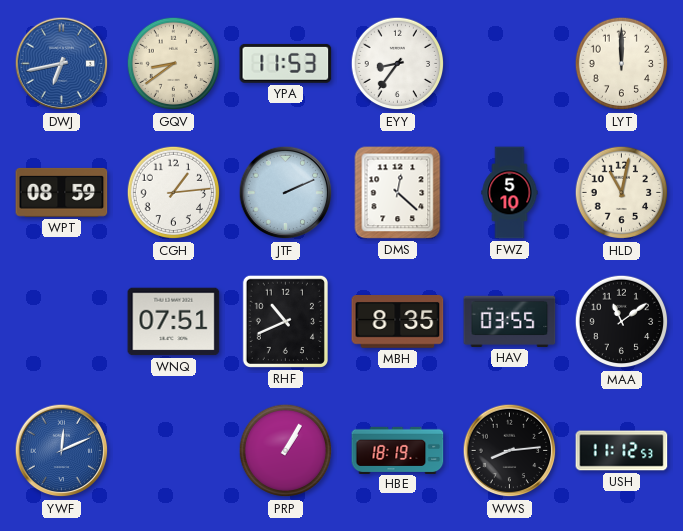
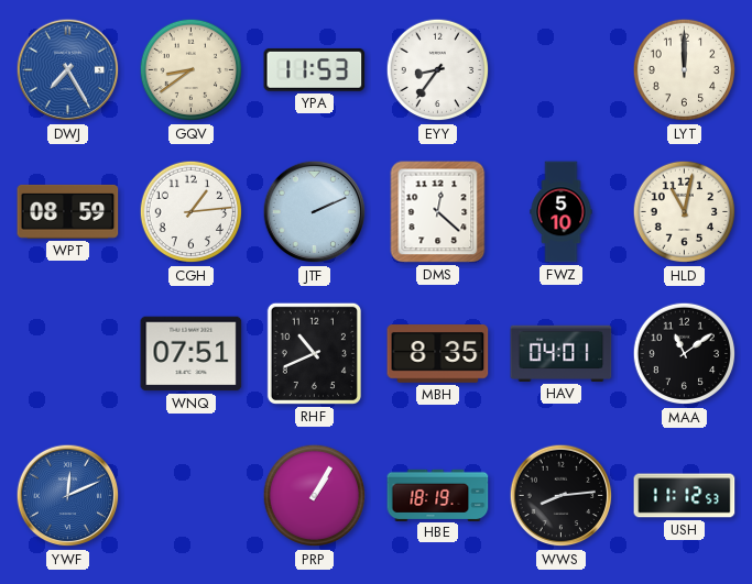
DWJ: 6:43 -> 7:25
HAV: 03:55 -> 04:01
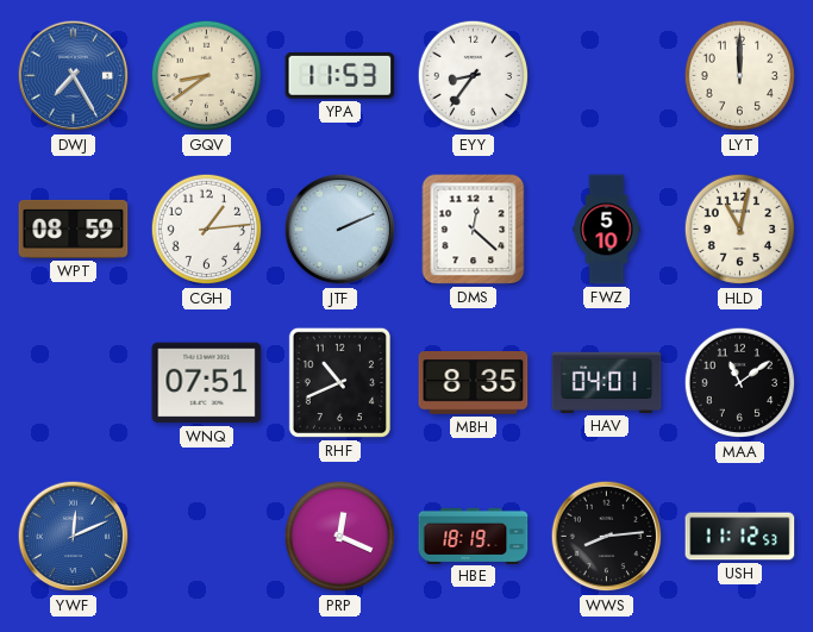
PRP: 1:05 -> 12:19
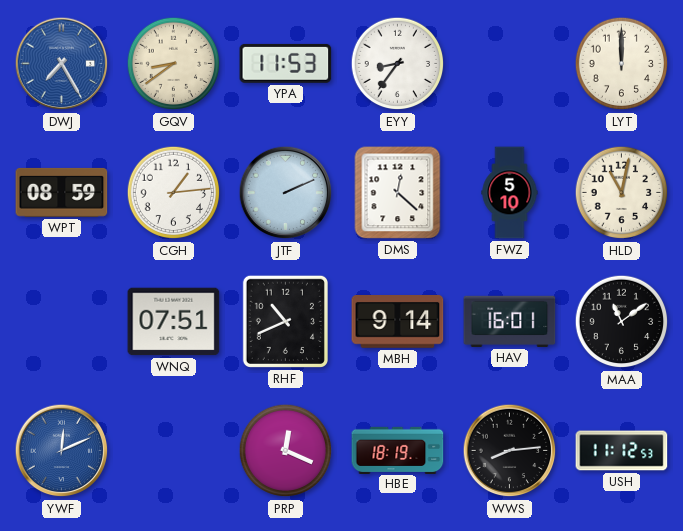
MBH: 8:35 -> 9:14
HAV: 04:01 -> 16:01
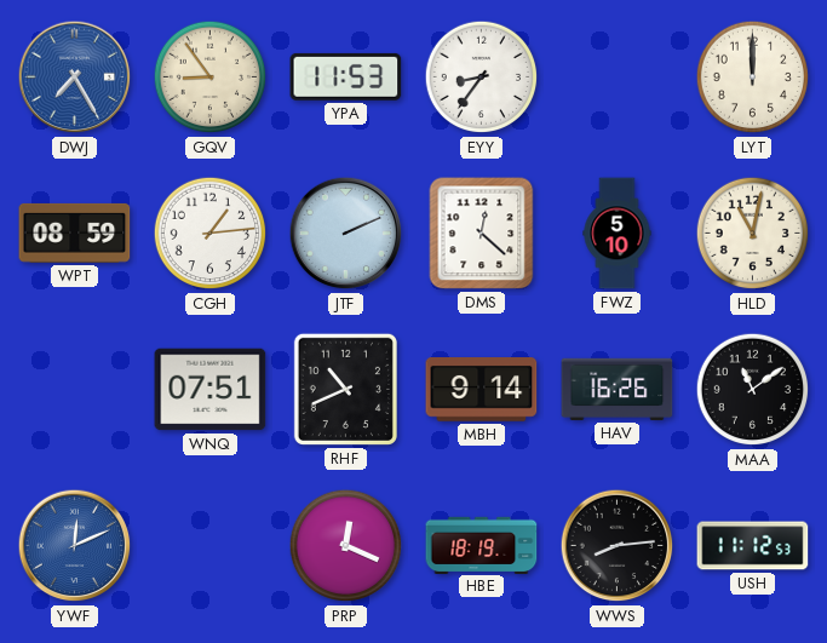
GQV: 8:39 -> 8:54
HAV: 16:01 -> 16:26
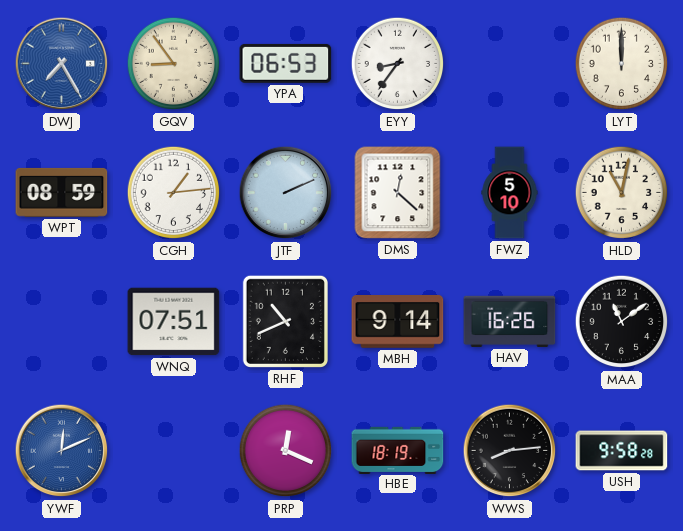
YPA: 11:53 -> 06:53
USH: 11:12 -> 9:58
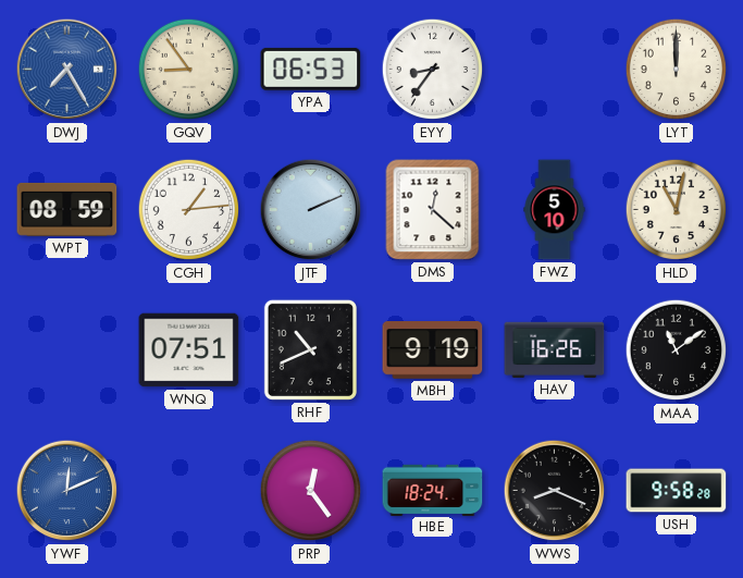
MBH: 9:14 -> 9:19
PRP: 12:19 -> 12:24
HBE: 18:19 -> 18:24
WWS: 8:14 -> 8:19
